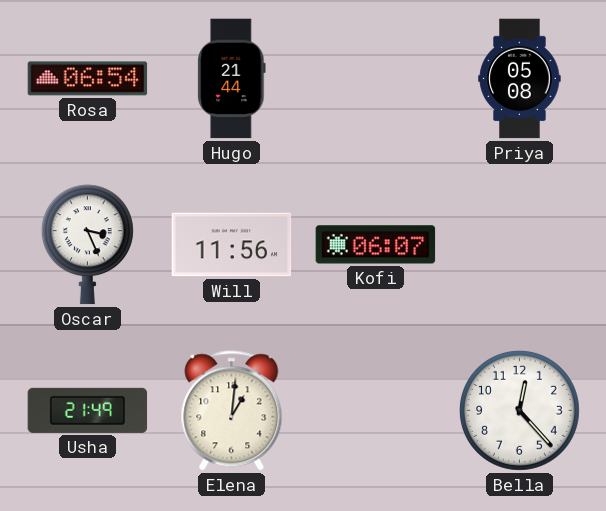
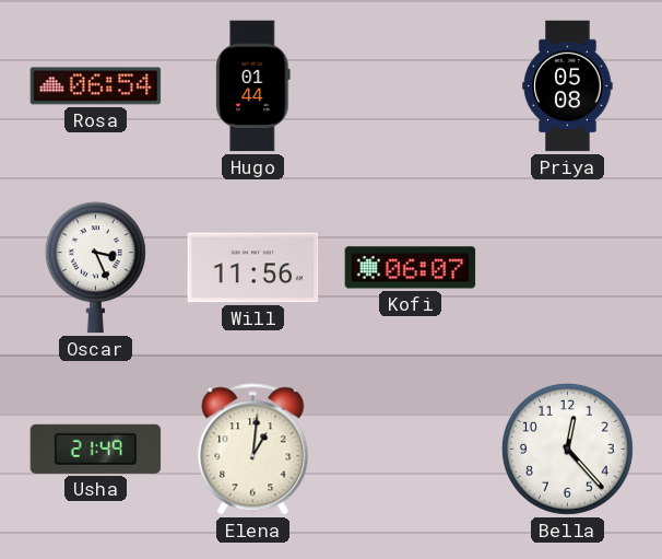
Hugo: 21:44 -> 01:44
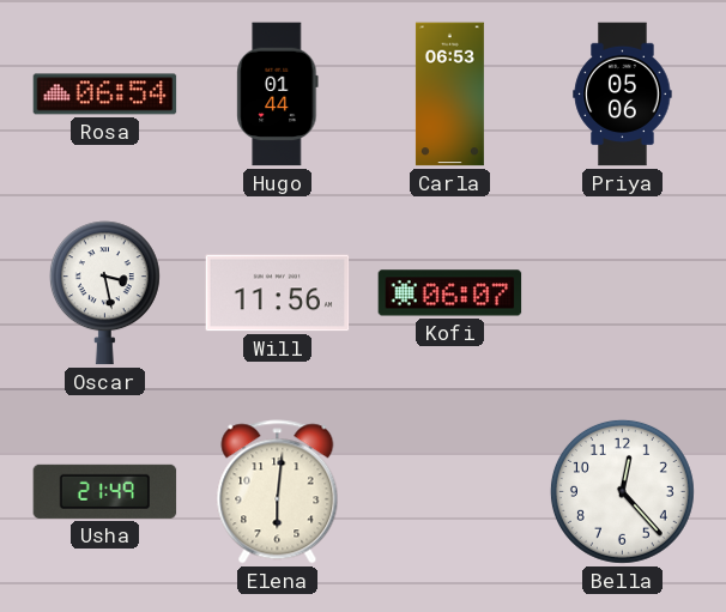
Carla: none -> 06:53
Priya: 05:08 -> 05:06
Oscar: 3:26 -> 3:28
Elena: 1:01 -> 6:01
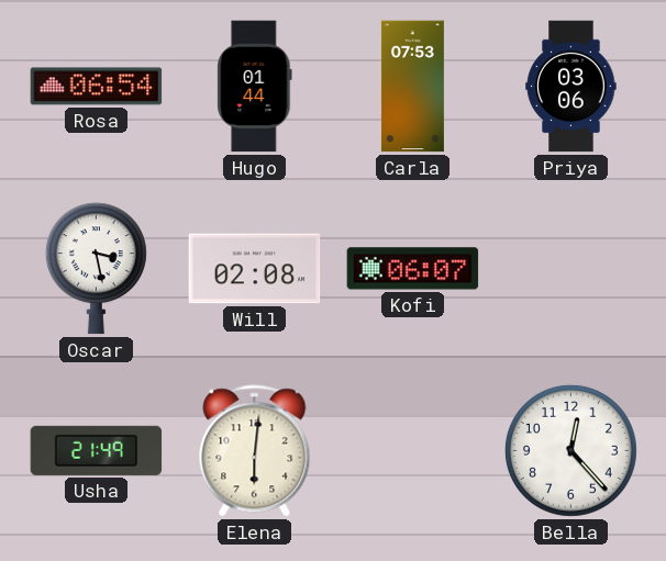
Carla: 06:53 -> 07:53
Priya: 05:06 -> 03:06
Will: 11:56 -> 02:08
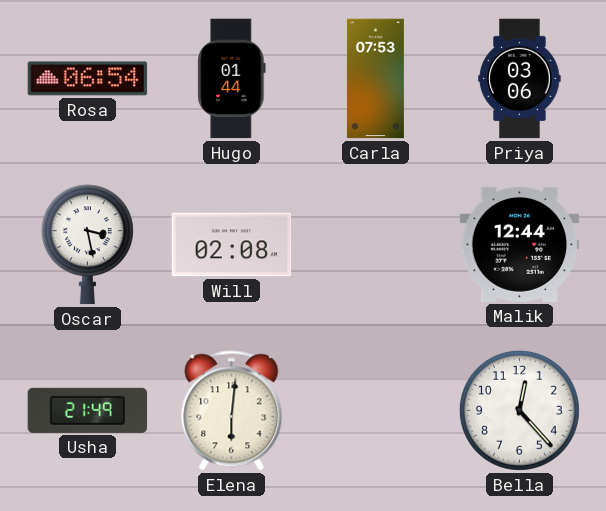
Kofi: 06:07 -> none
Malik: none -> 12:44
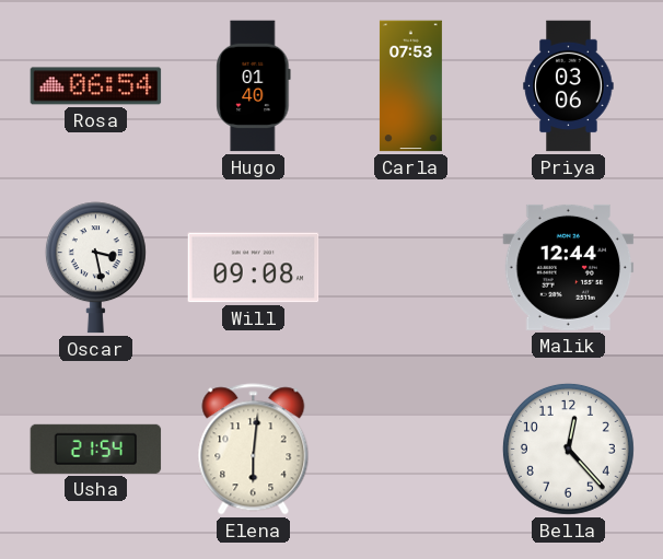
Hugo: 01:44 -> 01:40
Will: 02:08 -> 09:08
Usha: 21:49 -> 21:54
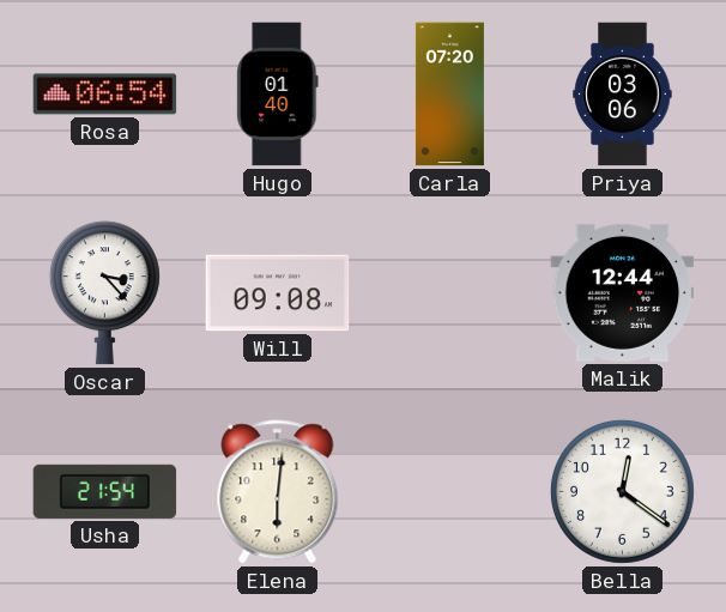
Carla: 07:53 -> 07:20
Oscar: 3:28 -> 3:23
Bella: 12:23 -> 12:21
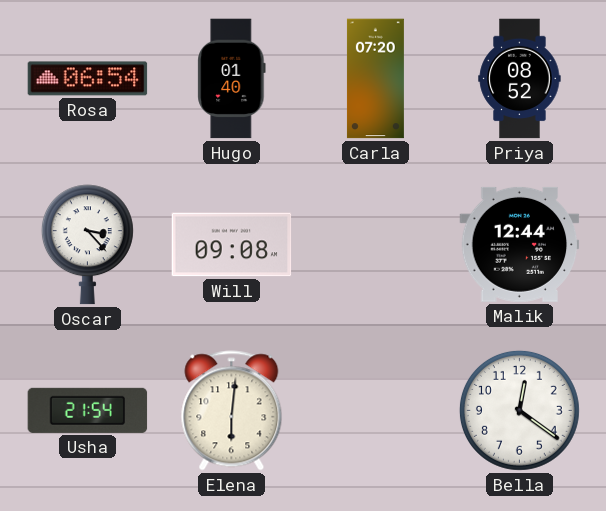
Priya: 03:06 -> 08:52
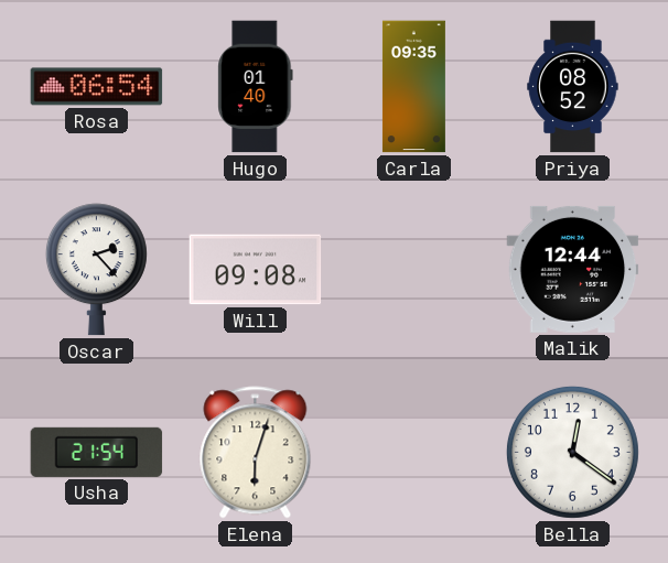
Carla: 07:20 -> 09:35
Oscar: 3:23 -> 2:23
Elena: 6:01 -> 6:03
